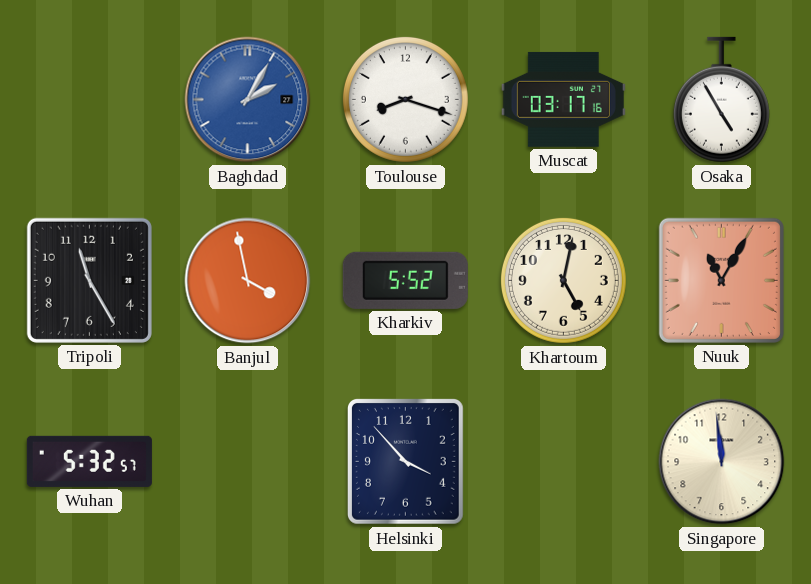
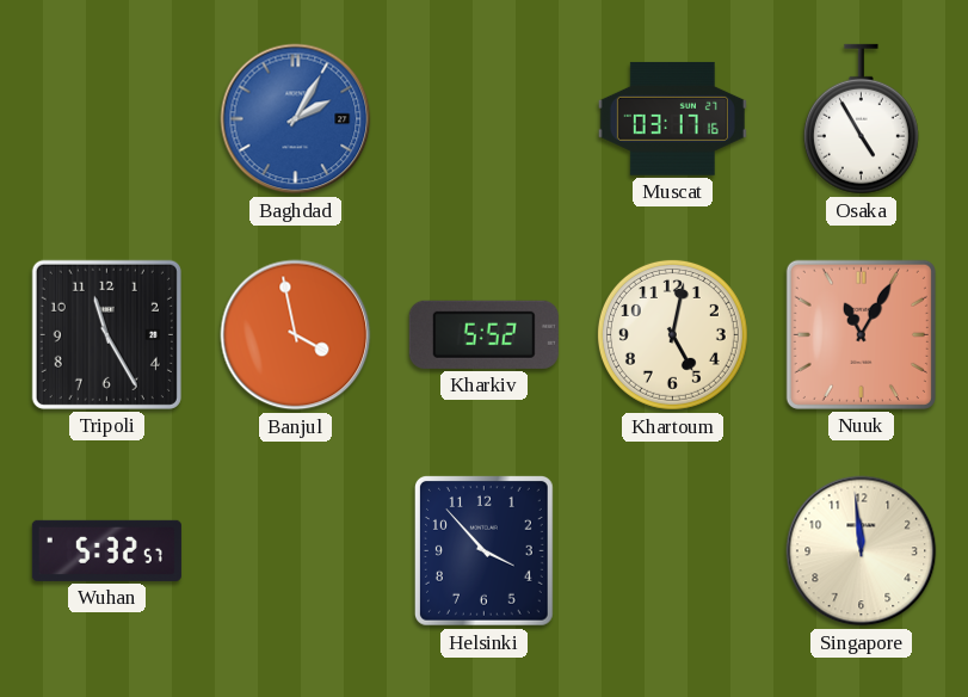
Toulouse: 8:18 -> none
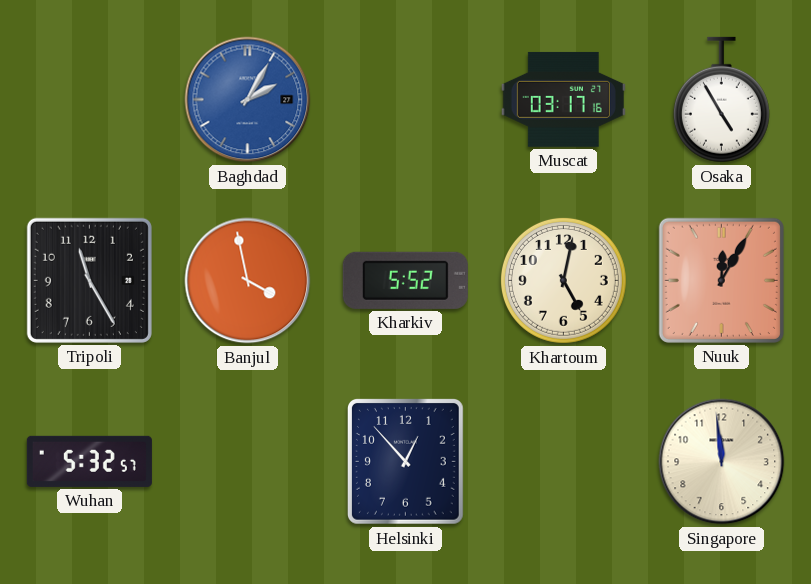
Nuuk: 11:05 -> 12:05
Helsinki: 3:53 -> 12:53
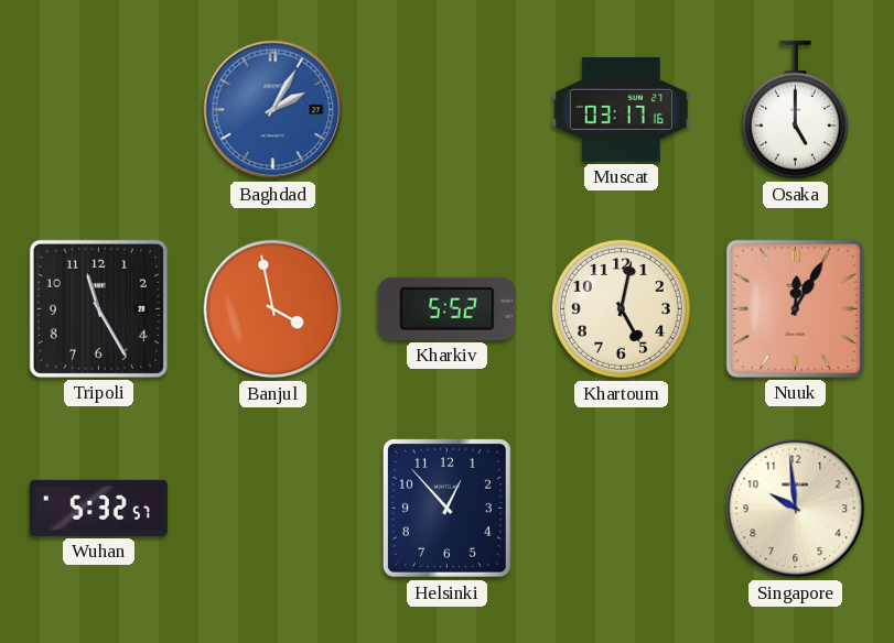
Osaka: 4:55 -> 5:00
Singapore: 11:59 -> 9:59
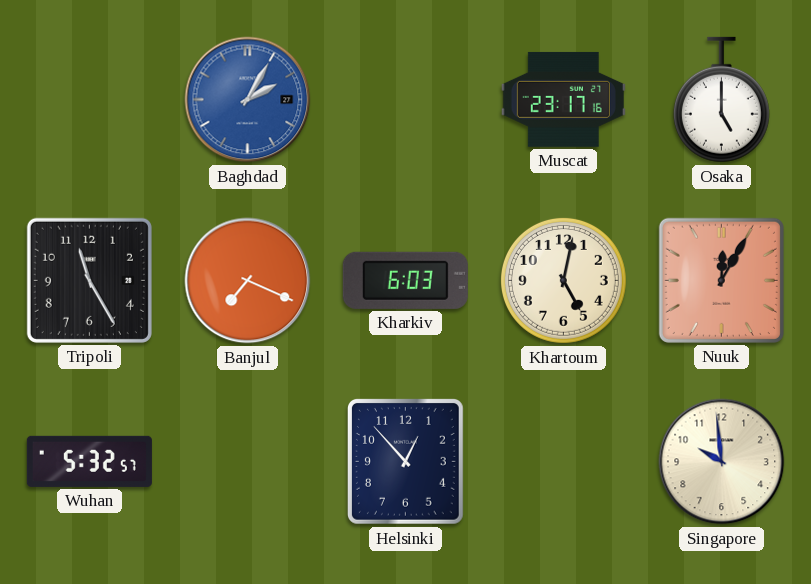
Muscat: 03:17 -> 23:17
Banjul: 3:58 -> 7:19
Kharkiv: 5:52 -> 6:03
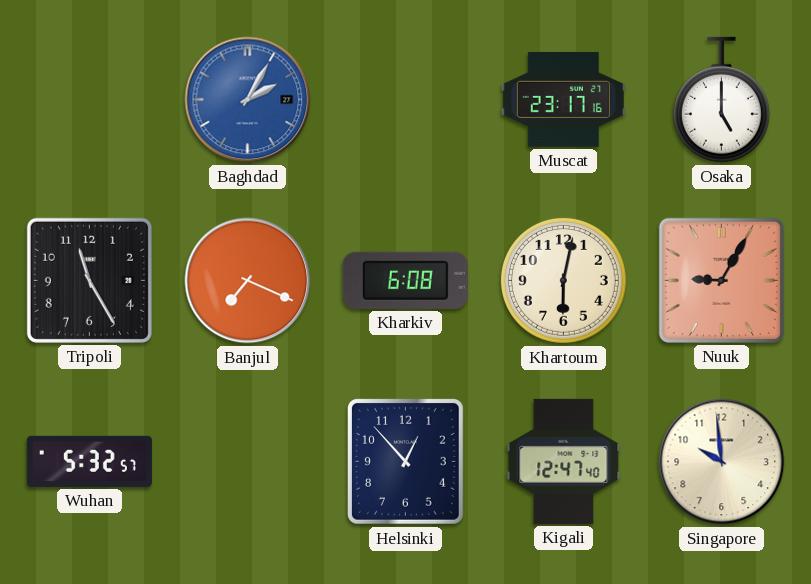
Kharkiv: 6:03 -> 6:08
Khartoum: 5:02 -> 6:02
Nuuk: 12:05 -> 9:05
Kigali: none -> 12:47
